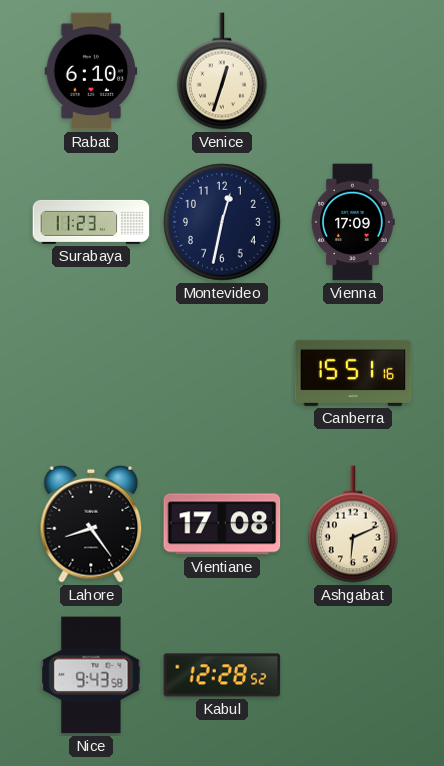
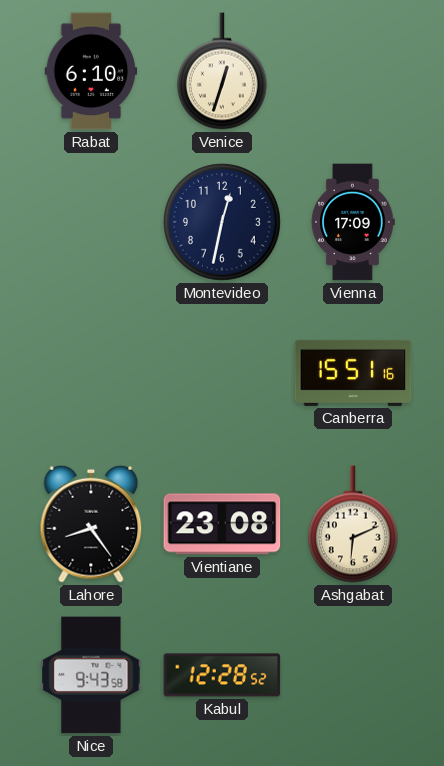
Surabaya: 11:23 -> none
Vientiane: 17:08 -> 23:08
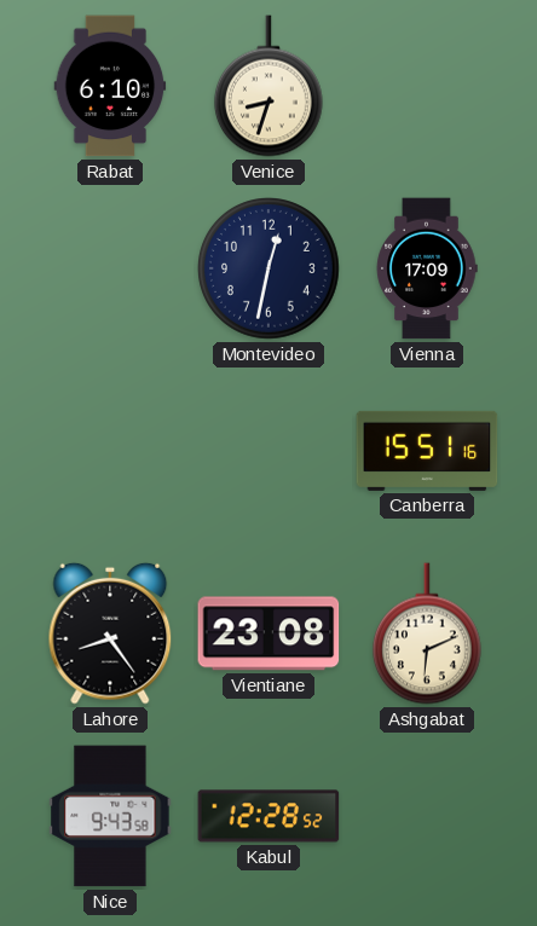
Venice: 12:33 -> 8:33
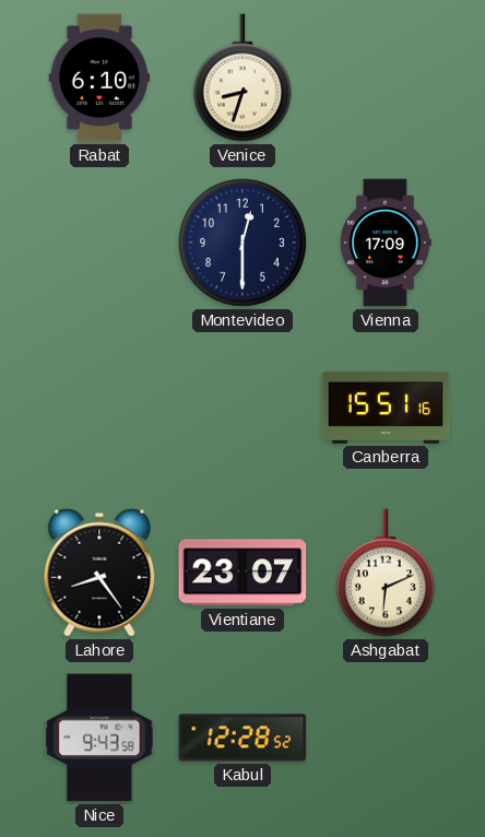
Montevideo: 12:32 -> 12:30
Vientiane: 23:08 -> 23:07
